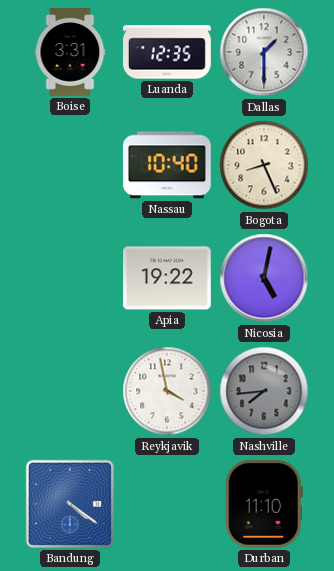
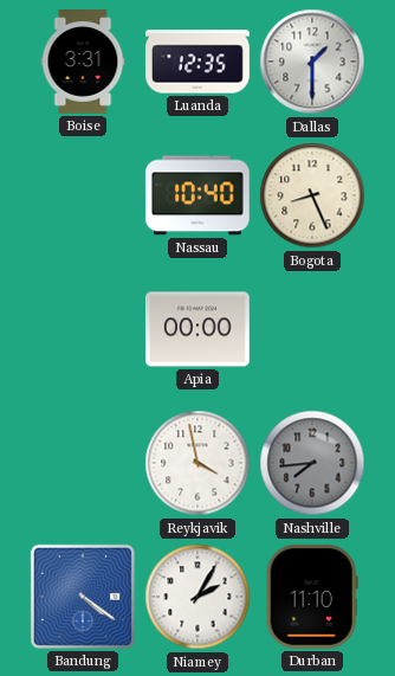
Apia: 19:22 -> 00:00
Nicosia: 5:02 -> none
Niamey: none -> 2:05
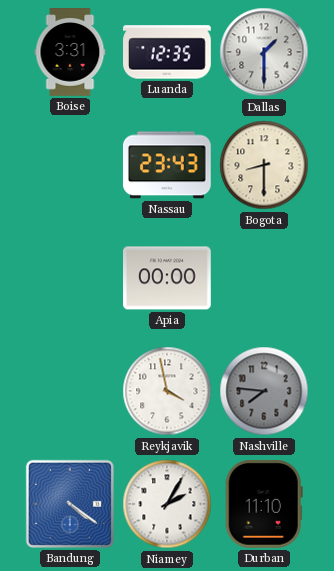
Nassau: 10:40 -> 23:43
Bogota: 8:26 -> 8:30
Nashville: 7:44 -> 7:46
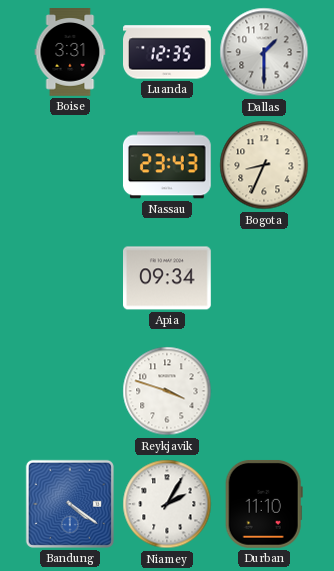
Bogota: 8:30 -> 8:34
Apia: 00:00 -> 09:34
Reykjavik: 3:58 -> 3:48
Nashville: 7:46 -> none
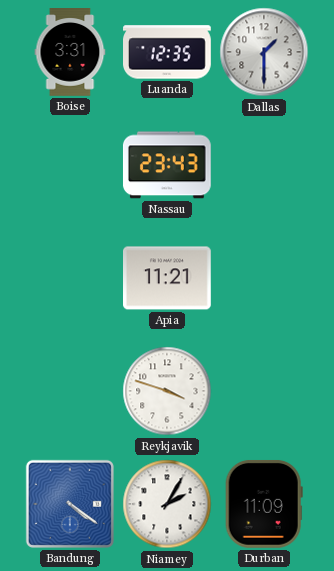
Bogota: 8:34 -> none
Apia: 09:34 -> 11:21
Durban: 11:10 -> 11:09
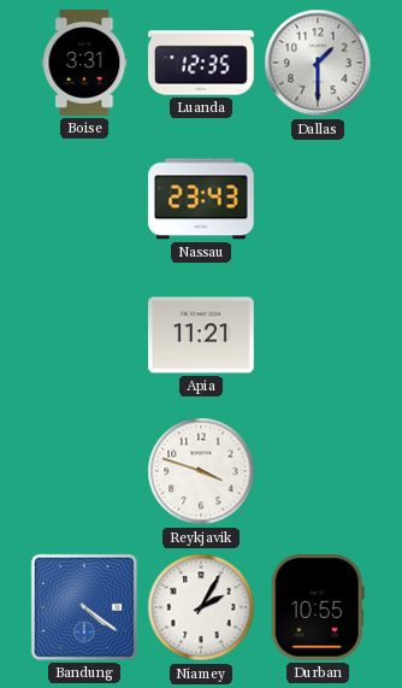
Durban: 11:09 -> 10:55
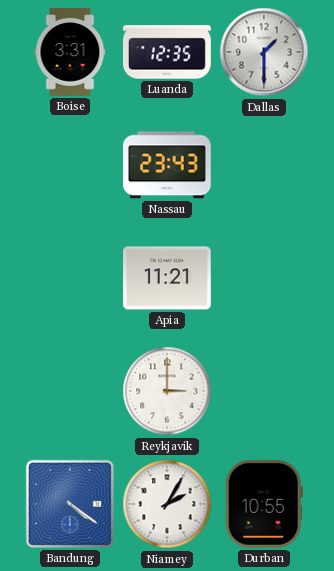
Reykjavik: 3:48 -> 3:00
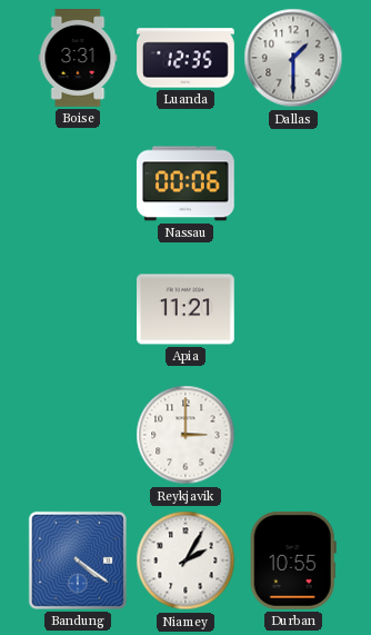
Nassau: 23:43 -> 00:06
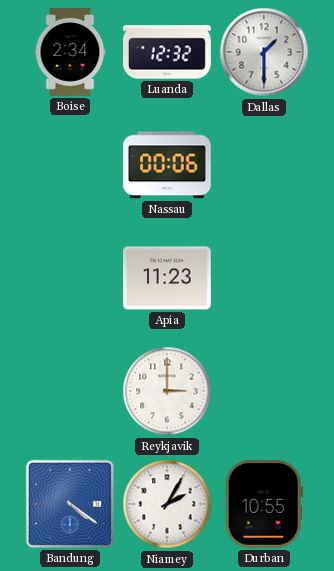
Boise: 3:31 -> 2:34
Luanda: 12:35 -> 12:32
Apia: 11:21 -> 11:23
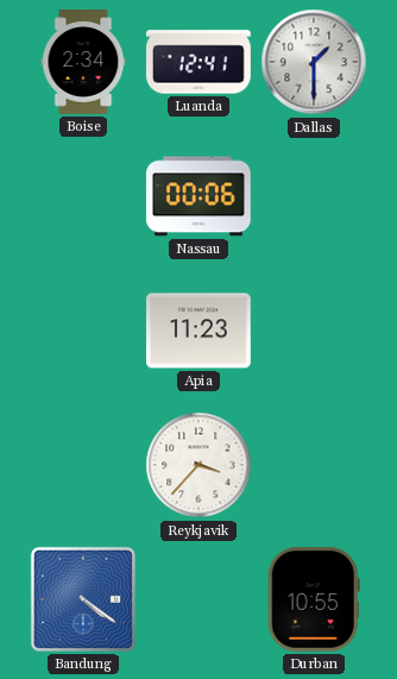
Luanda: 12:32 -> 12:41
Reykjavik: 3:00 -> 3:37
Niamey: 2:05 -> none
